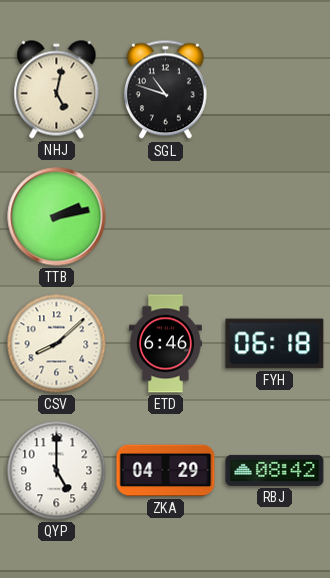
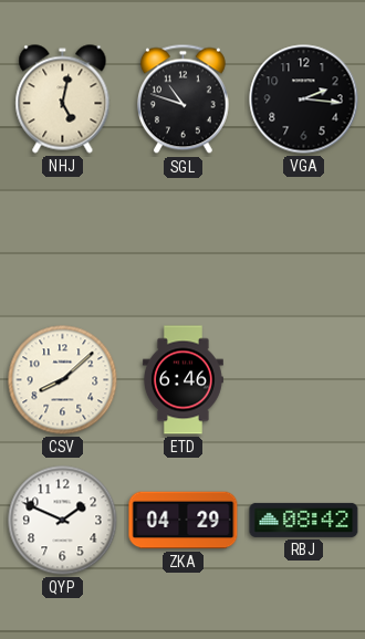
VGA: none -> 2:16
TTB: 2:13 -> none
FYH: 06:18 -> none
QYP: 5:00 -> 1:49
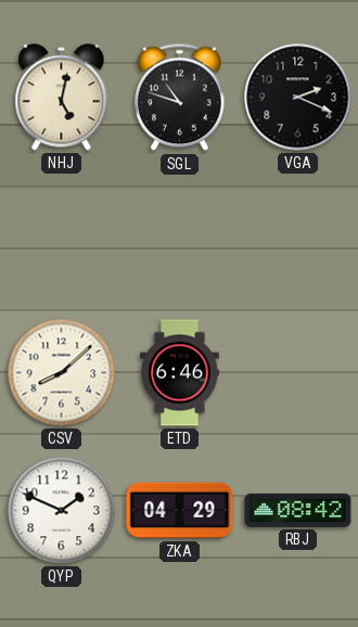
VGA: 2:16 -> 2:19
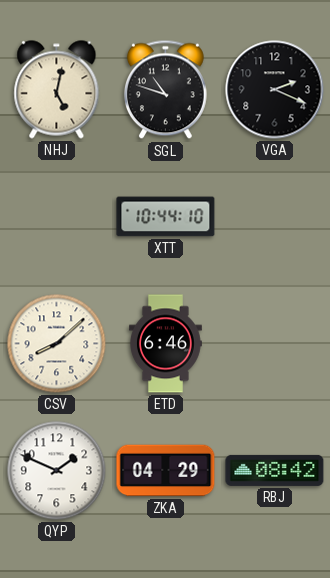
XTT: none -> 10:44
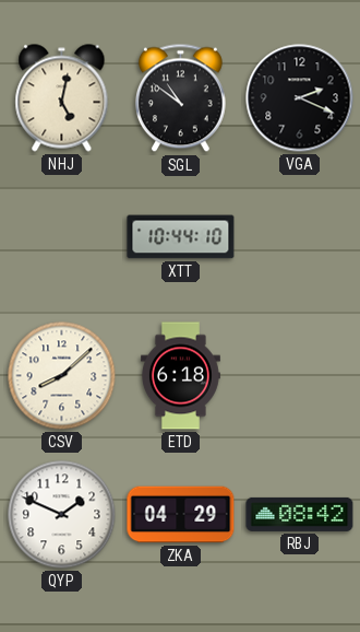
SGL: 10:48 -> 10:51
ETD: 6:46 -> 6:18
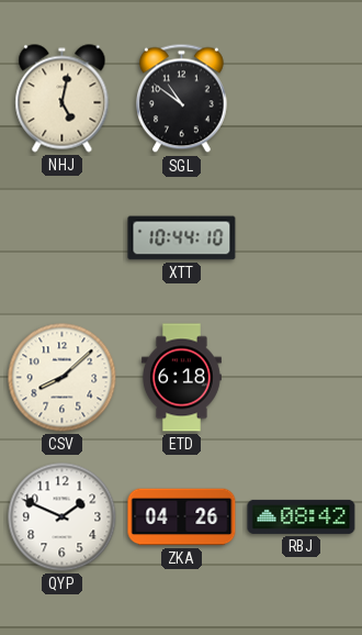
VGA: 2:19 -> none
ZKA: 04:29 -> 04:26
